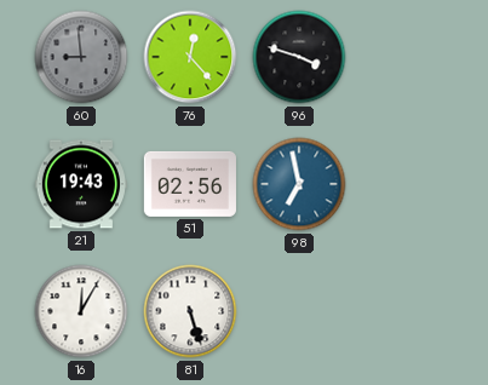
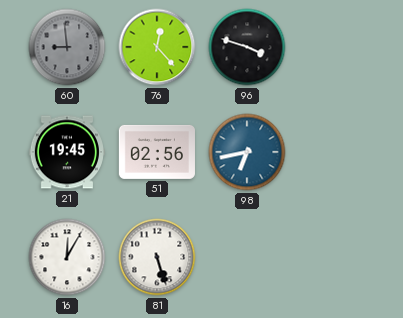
21: 19:43 -> 19:45
98: 6:58 -> 6:43
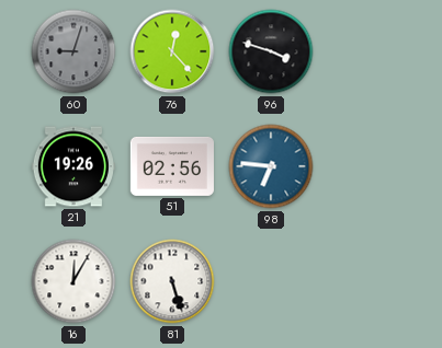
60: 8:59 -> 9:03
21: 19:45 -> 19:26
98: 6:43 -> 6:46
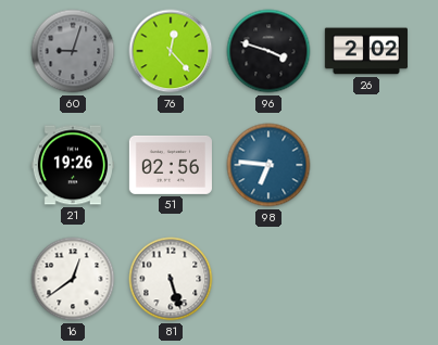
26: none -> 2:02
16: 12:05 -> 12:39
